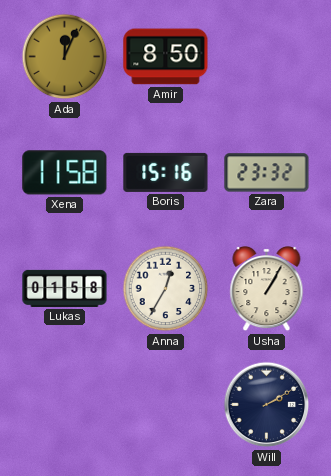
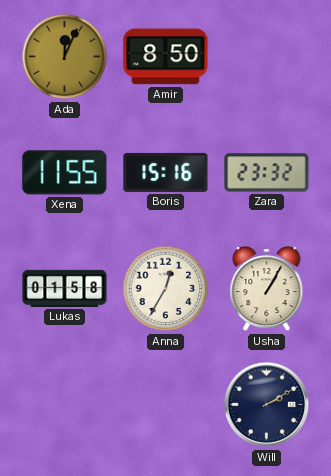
Xena: 11:58 -> 11:55
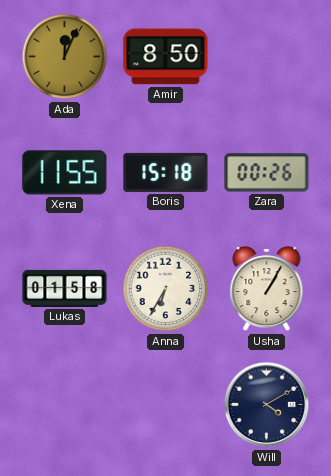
Boris: 15:16 -> 15:18
Zara: 23:32 -> 00:26
Anna: 12:35 -> 6:35
Will: 2:10 -> 4:10
